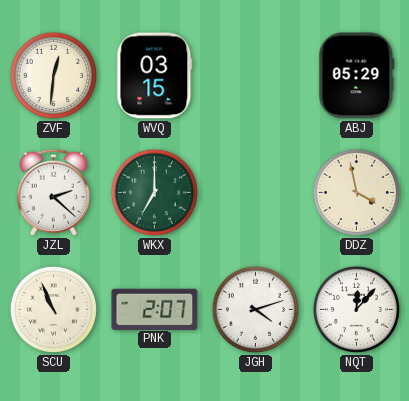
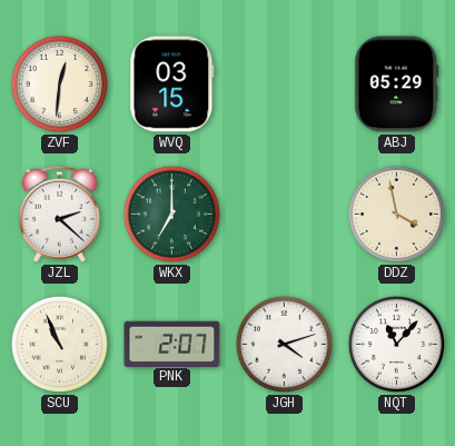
NQT: 12:07 -> 11:07
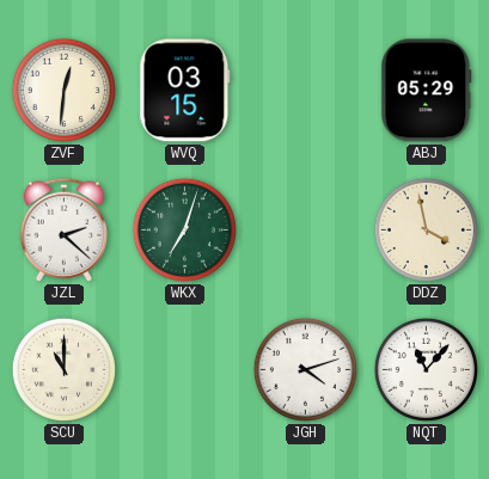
WKX: 7:00 -> 7:03
SCU: 10:56 -> 11:00
PNK: 2:07 -> none
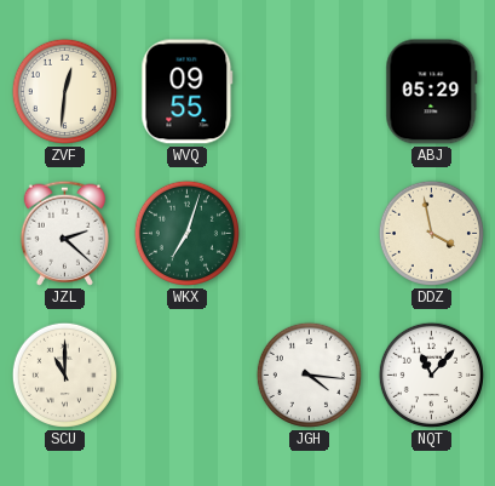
WVQ: 03:15 -> 09:55
JGH: 4:12 -> 4:16
